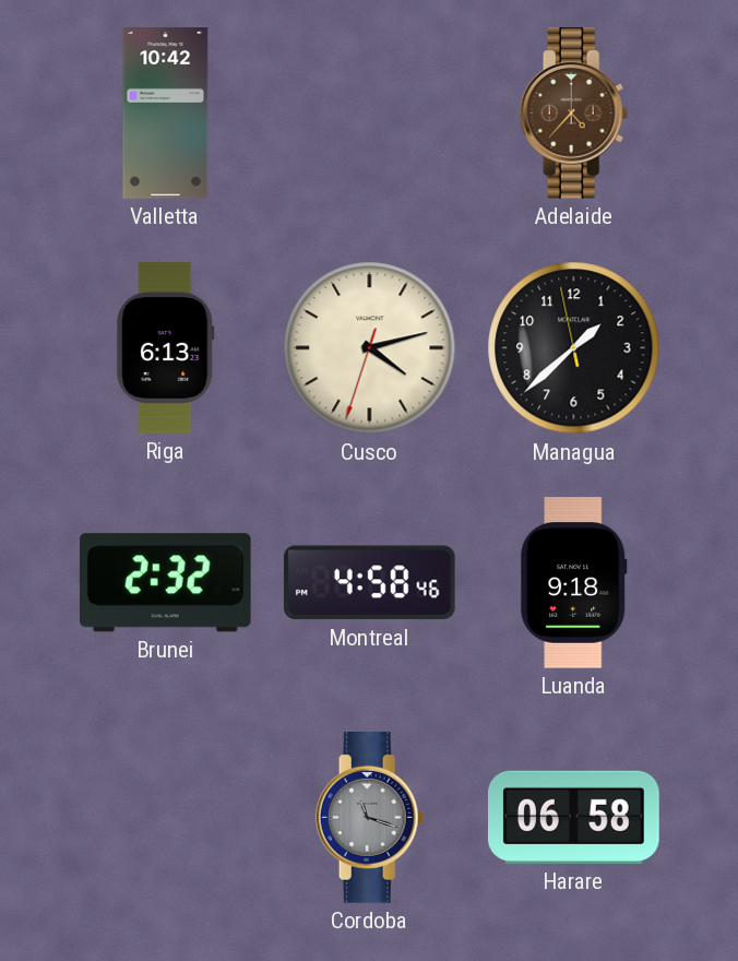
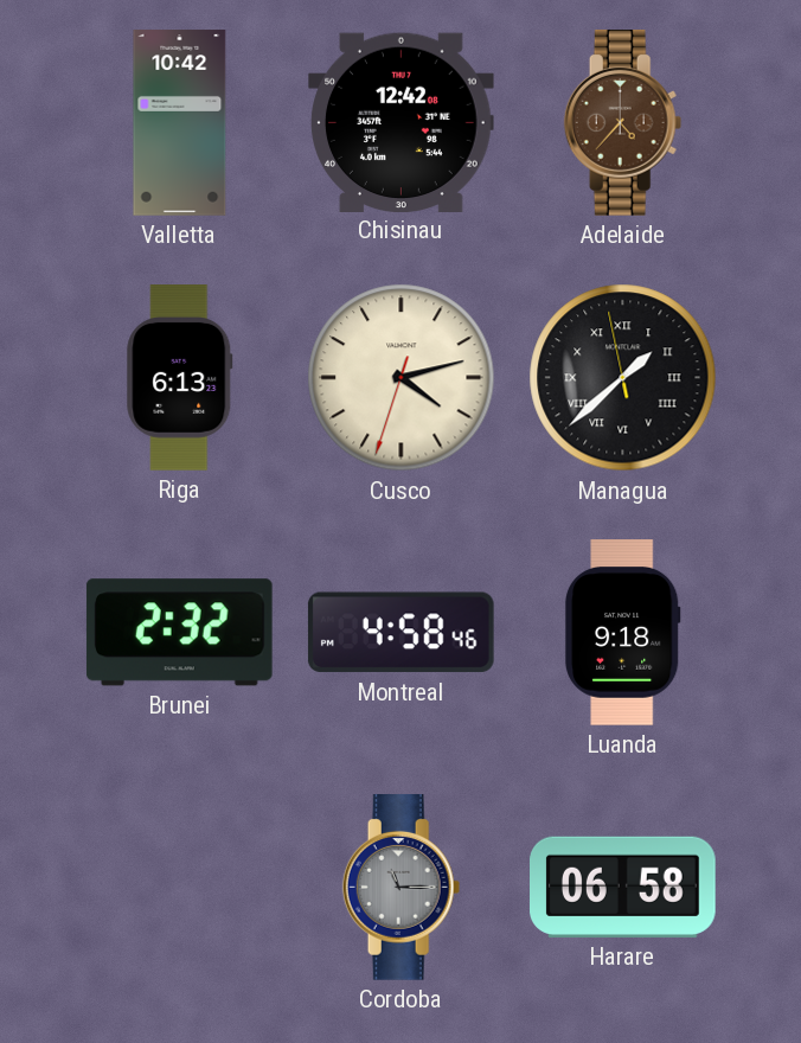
Chisinau: none -> 12:42
Managua numerals: Arabic -> Roman
Cordoba: 11:18 -> 11:15
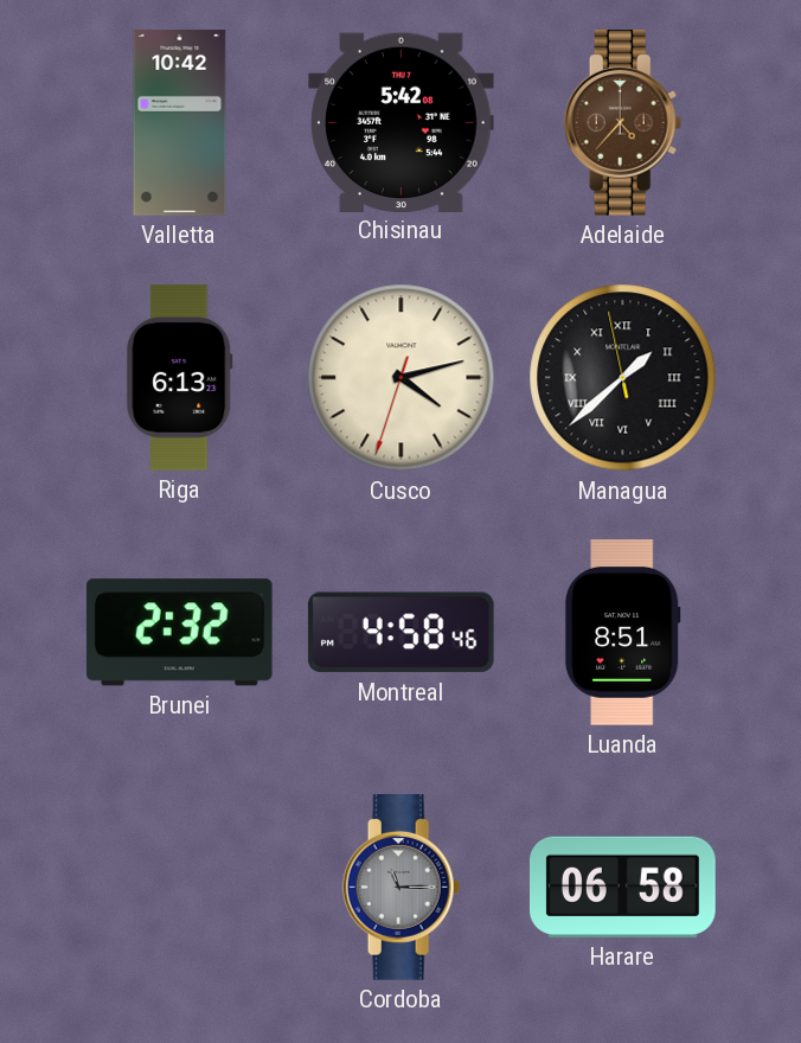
Chisinau: 12:42 -> 5:42
Luanda: 9:18 -> 8:51
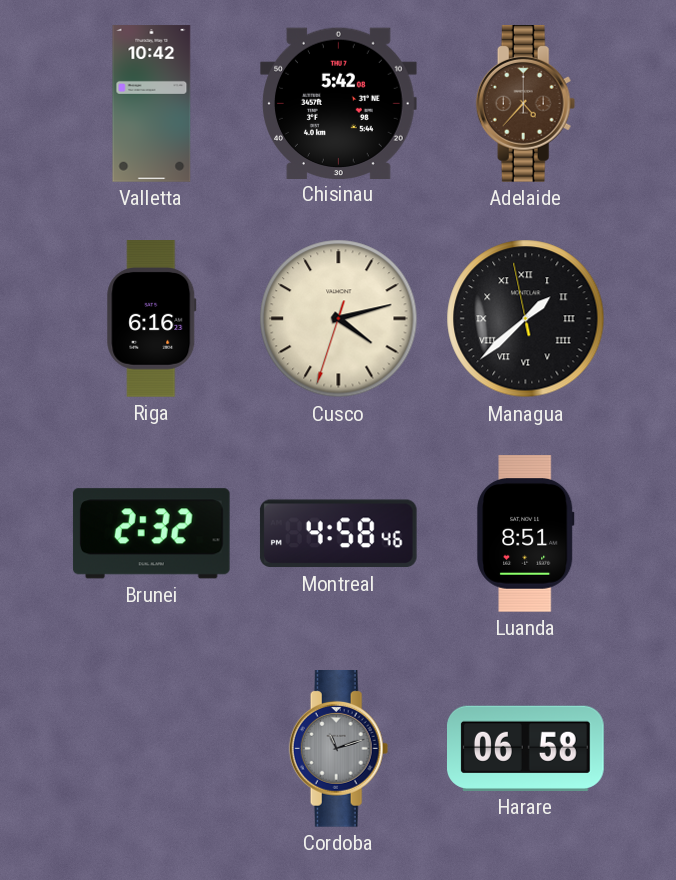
Riga: 6:13 -> 6:16
Cordoba: 11:15 -> 11:12
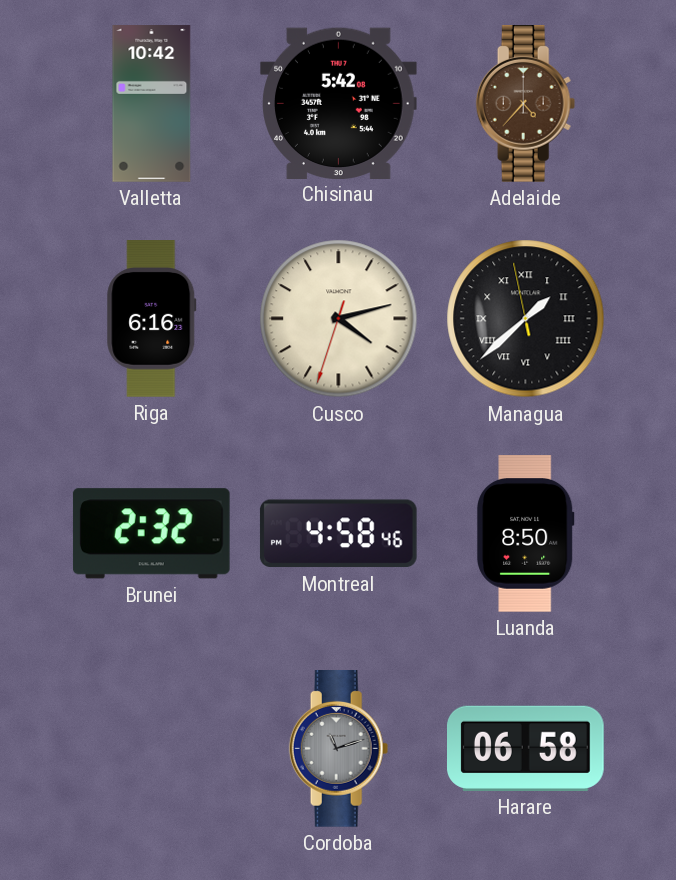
Luanda: 8:51 -> 8:50
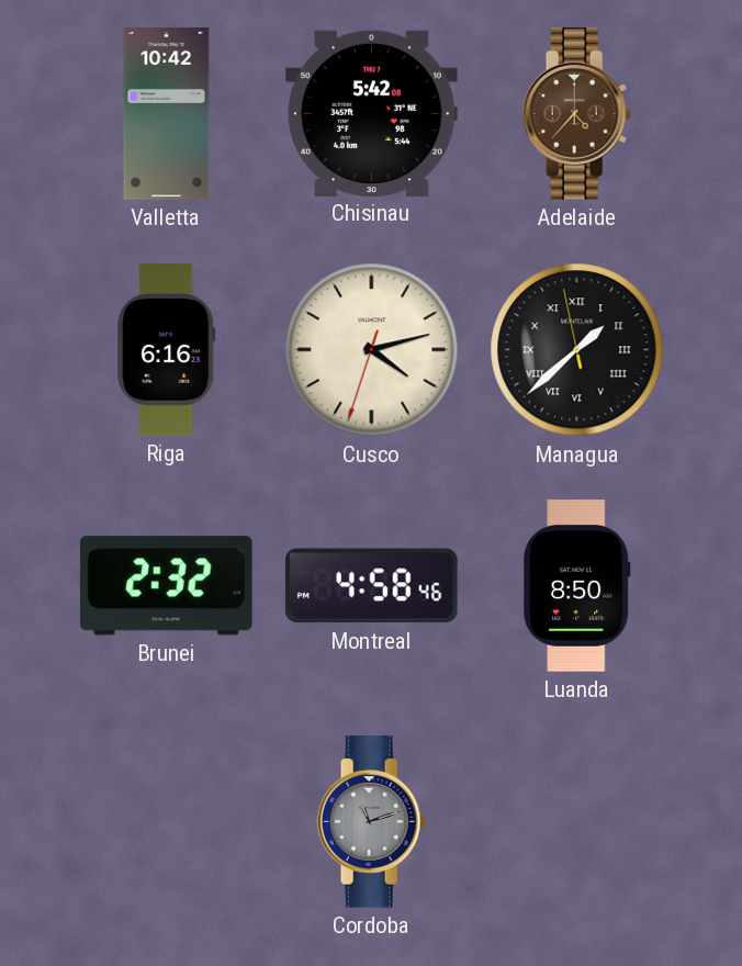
Harare: 06:58 -> none
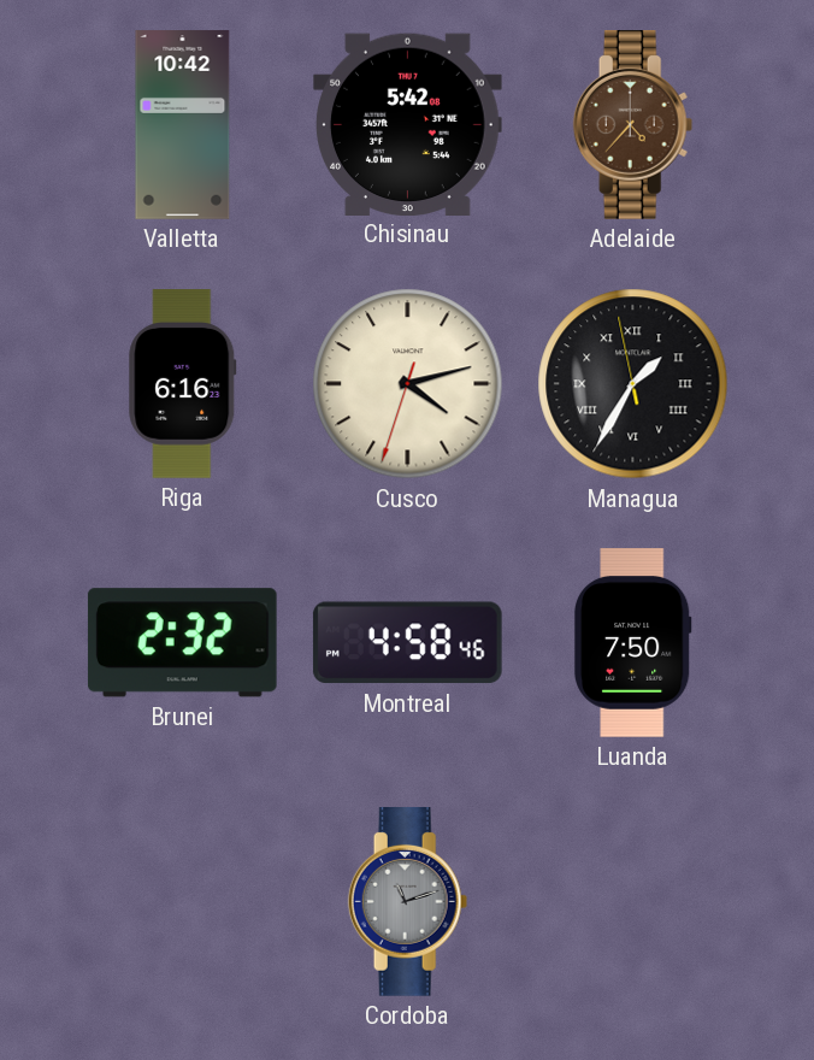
Managua: 1:37 -> 1:34
Luanda: 8:50 -> 7:50
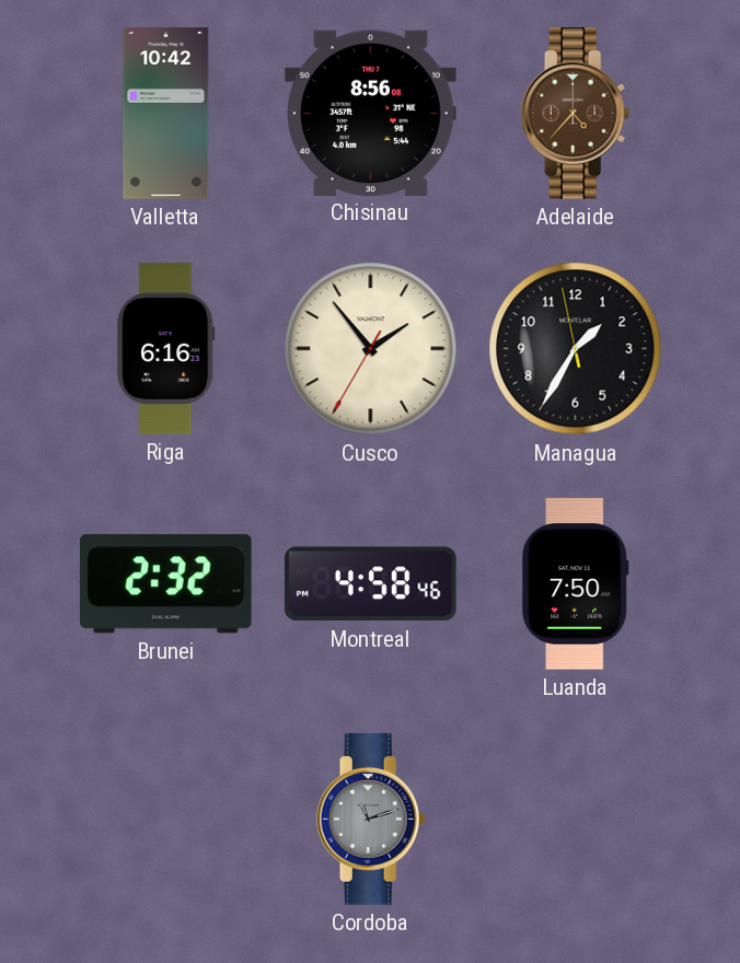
Chisinau: 5:42 -> 8:56
Cusco: 4:12 -> 1:53
Managua numerals: Roman -> Arabic
